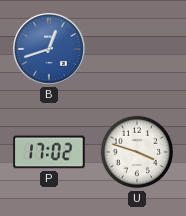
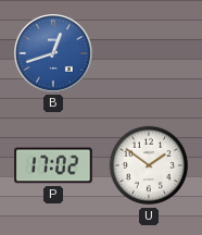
U: 3:48 -> 1:51
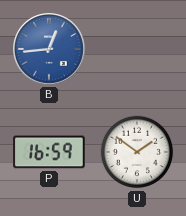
B: 12:42 -> 12:44
P: 17:02 -> 16:59
